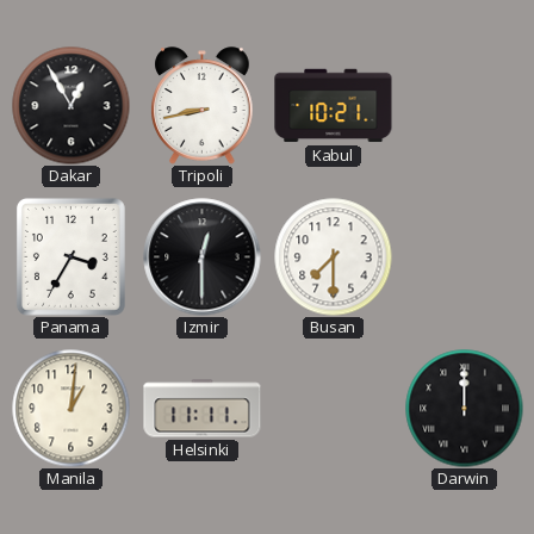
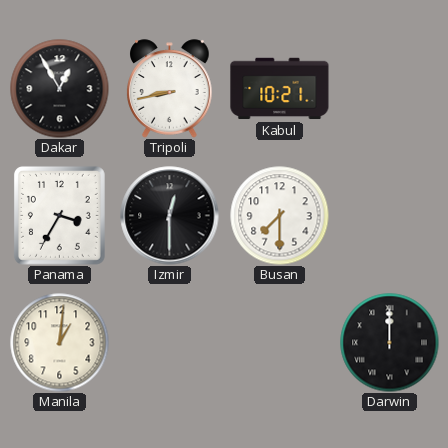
Helsinki: 11:11 -> none
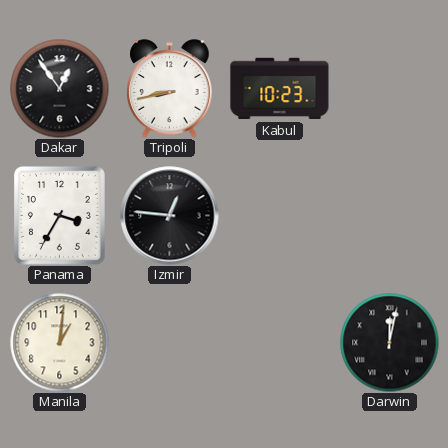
Dakar: 12:55 -> 12:54
Kabul: 10:21 -> 10:23
Izmir: 12:30 -> 12:46
Busan: 7:30 -> none
Darwin: 12:00 -> 12:02
